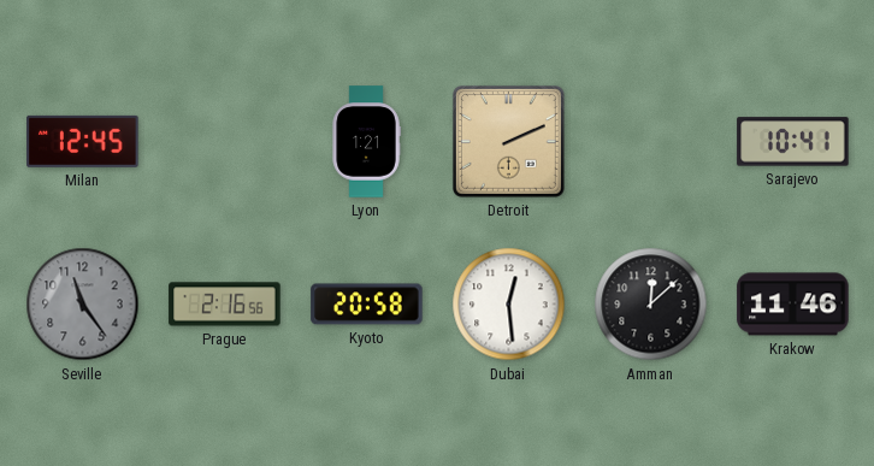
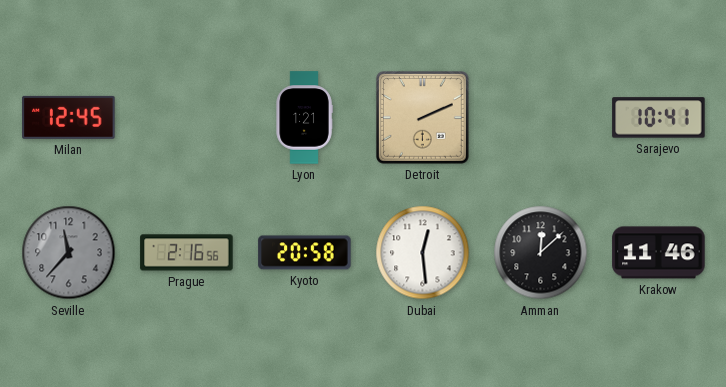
Seville: 11:24 -> 11:37
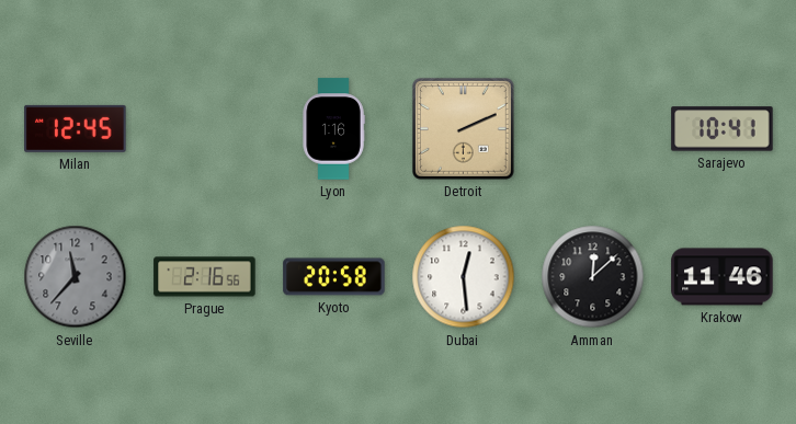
Lyon: 1:21 -> 1:16
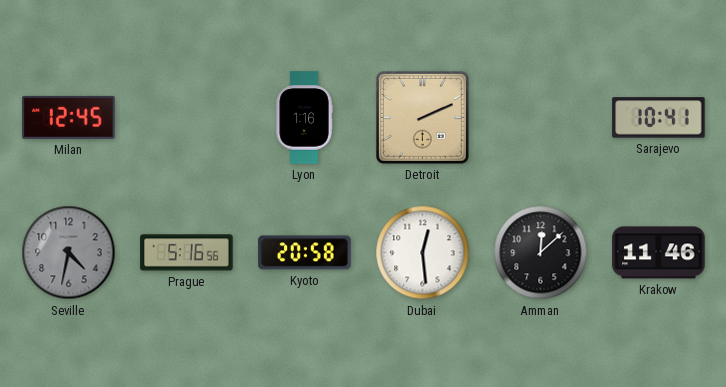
Seville: 11:37 -> 4:32
Prague: 2:16 -> 5:16
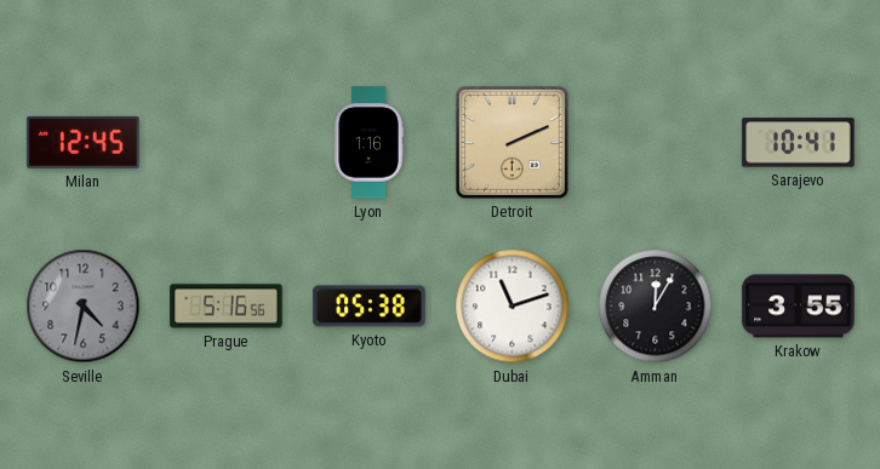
Kyoto: 20:58 -> 05:38
Dubai: 12:29 -> 11:12
Amman: 12:08 -> 12:05
Krakow: 11:46 -> 3:55
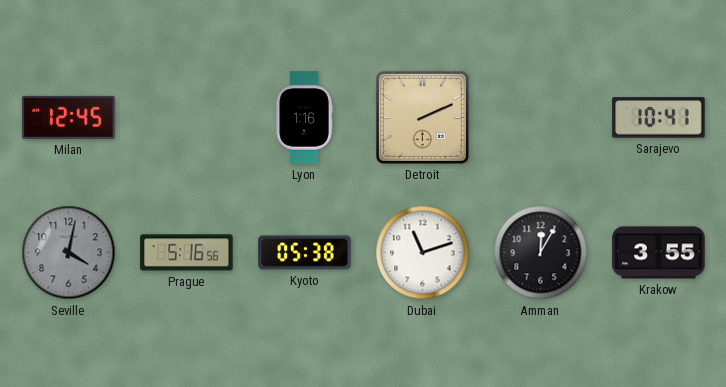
Seville: 4:32 -> 4:02
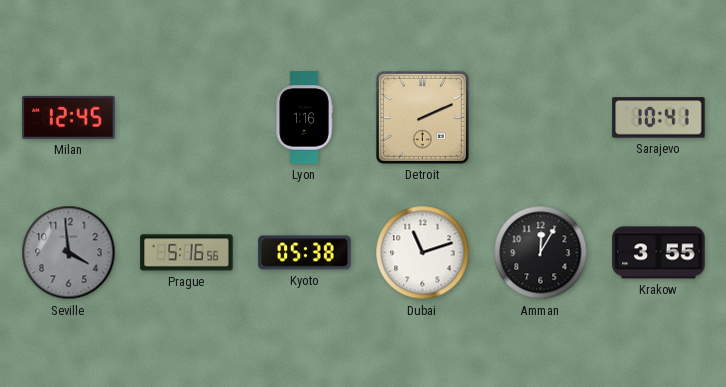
Seville: 4:02 -> 3:59
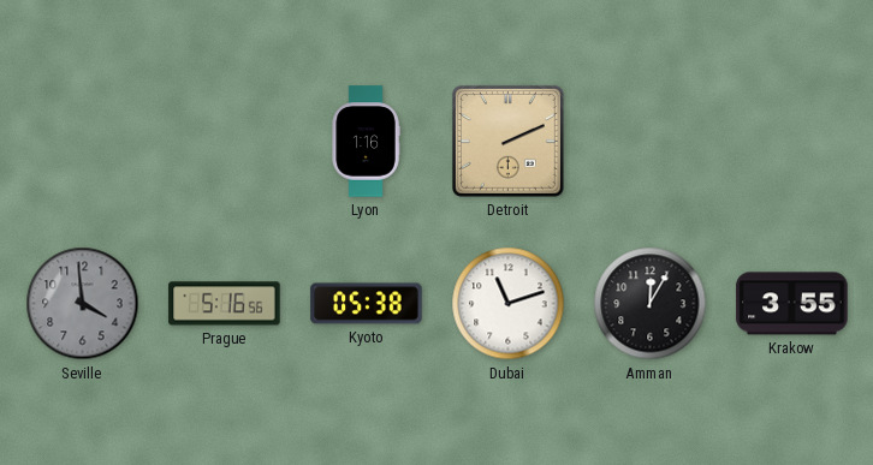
Milan: 12:45 -> none
Sarajevo: 10:41 -> none
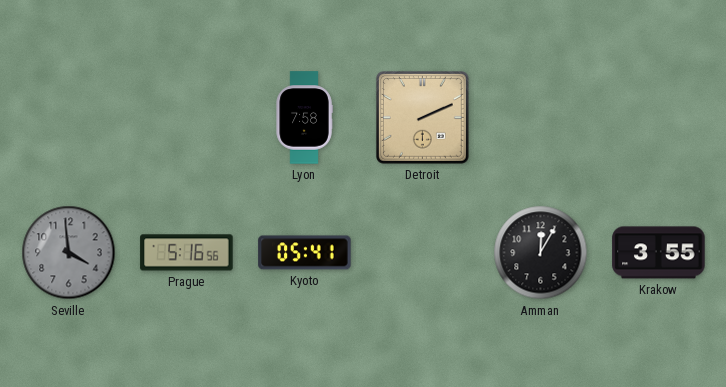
Lyon: 1:16 -> 7:58
Kyoto: 05:38 -> 05:41
Dubai: 11:12 -> none
